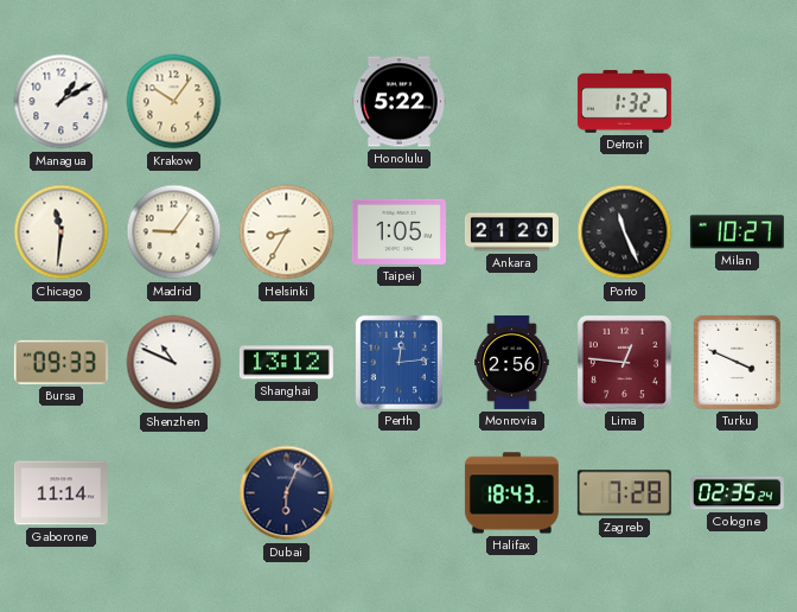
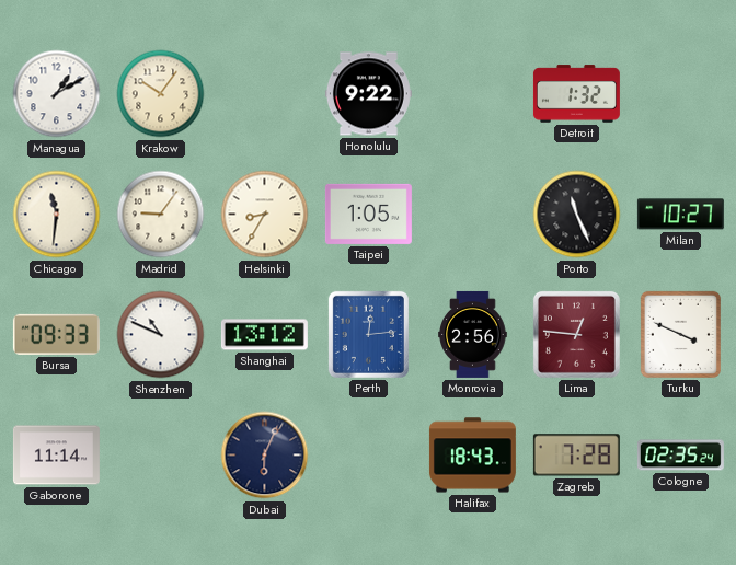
Honolulu: 5:22 -> 9:22
Ankara: 21:20 -> none
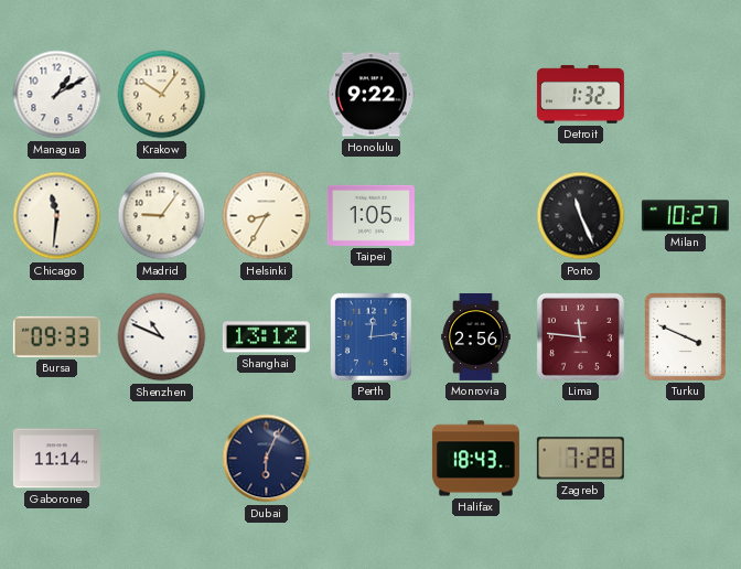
Lima: 12:46 -> 11:46
Cologne: 02:35 -> none
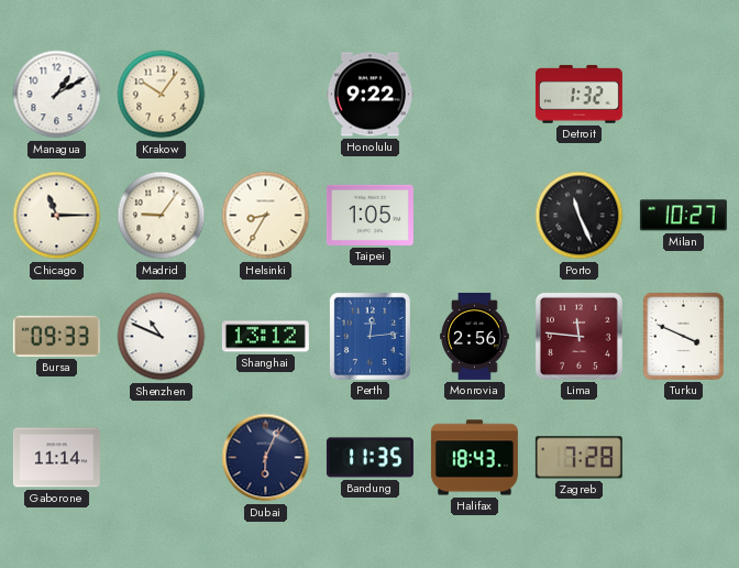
Chicago: 11:31 -> 11:15
Bandung: none -> 11:35
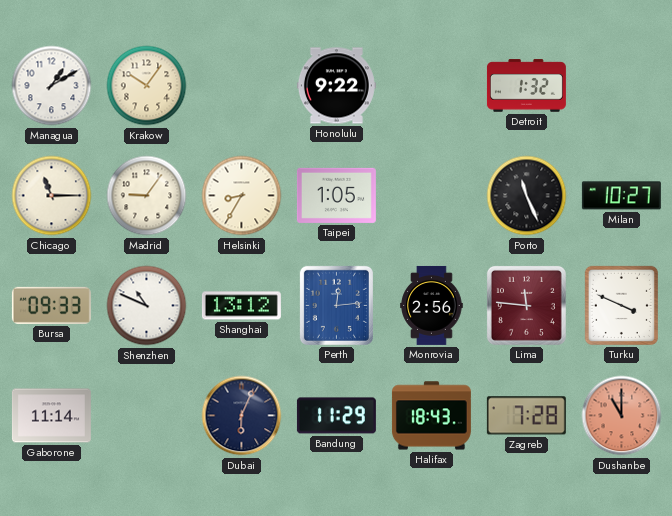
Bandung: 11:35 -> 11:29
Dushanbe: none -> 11:00
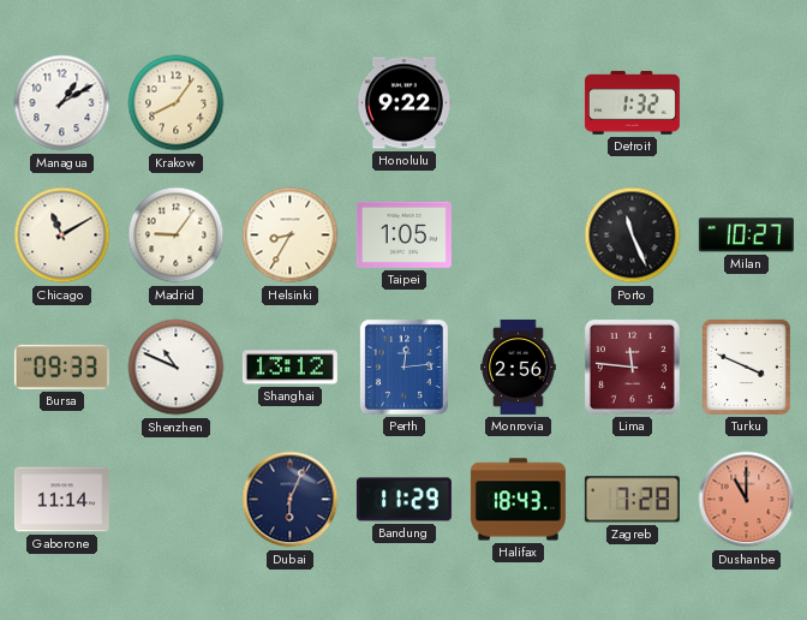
Krakow: 10:06 -> 8:06
Chicago: 11:15 -> 11:10
